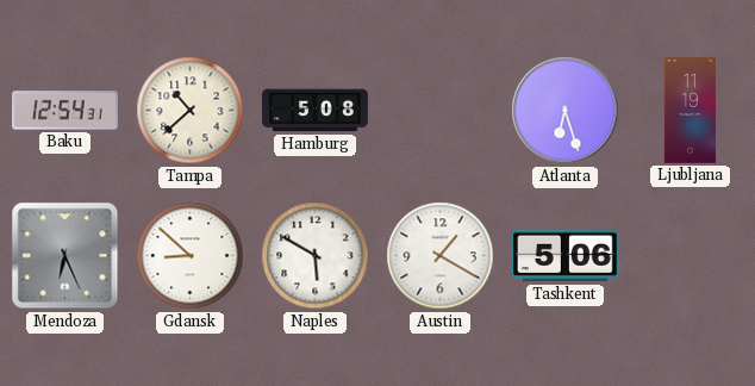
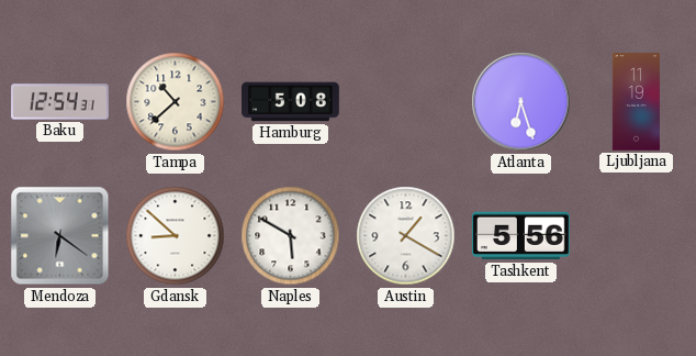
Mendoza: 6:26 -> 6:21
Tashkent: 5:06 -> 5:56
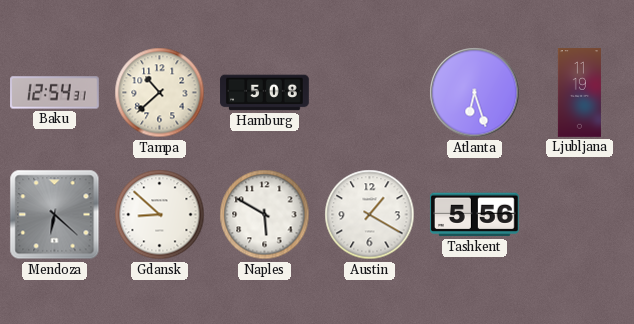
Mendoza: 6:21 -> 6:22
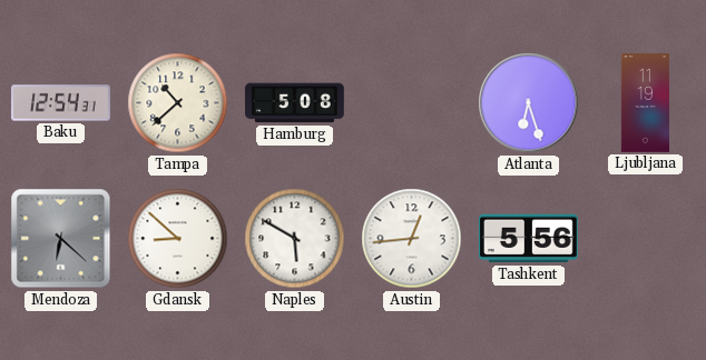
Austin: 1:20 -> 12:44
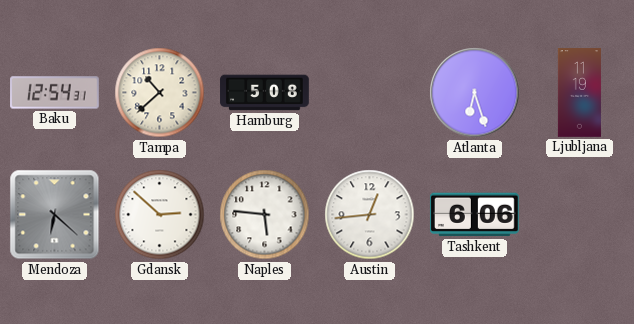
Gdansk: 8:52 -> 2:52
Naples: 5:50 -> 5:46
Tashkent: 5:56 -> 6:06
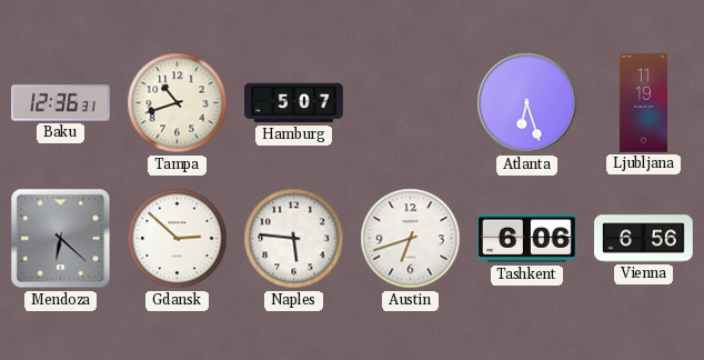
Baku: 12:54 -> 12:36
Tampa: 10:38 -> 10:42
Hamburg: 5:08 -> 5:07
Austin: 12:44 -> 6:42
Vienna: none -> 6:56
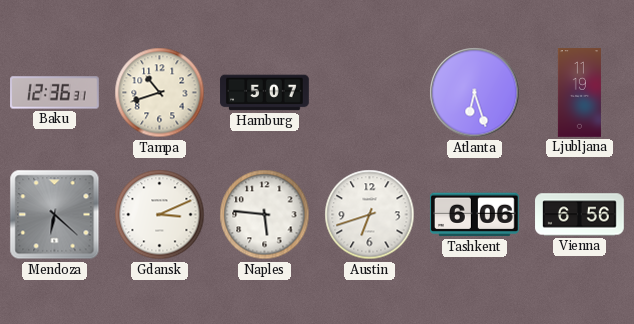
Gdansk: 2:52 -> 3:11
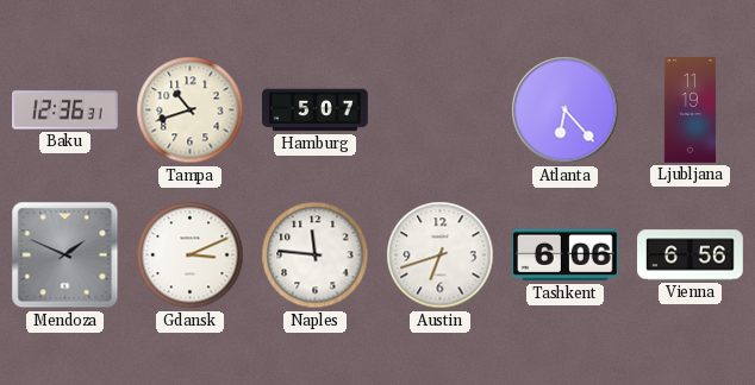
Atlanta: 6:27 -> 6:23
Mendoza: 6:22 -> 1:49
Naples: 5:46 -> 11:46
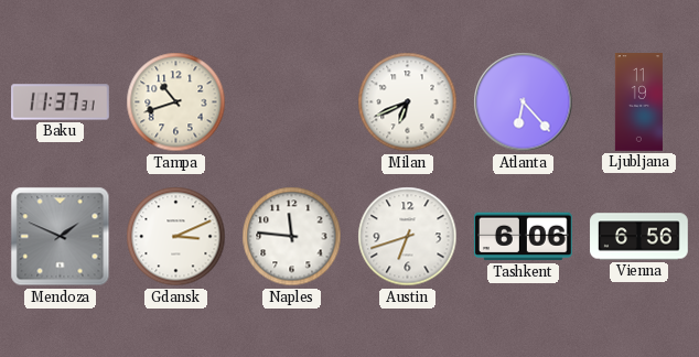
Baku: 12:36 -> 11:37
Hamburg: 5:07 -> none
Milan: none -> 6:41
